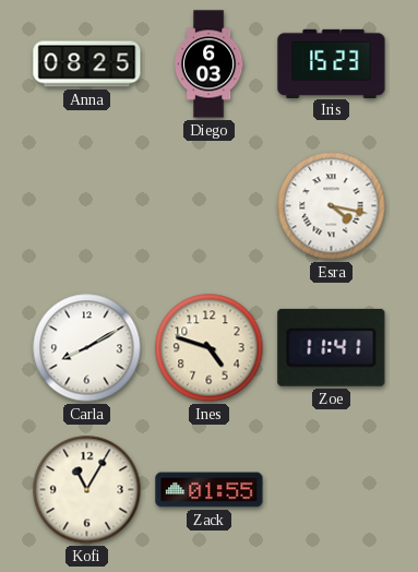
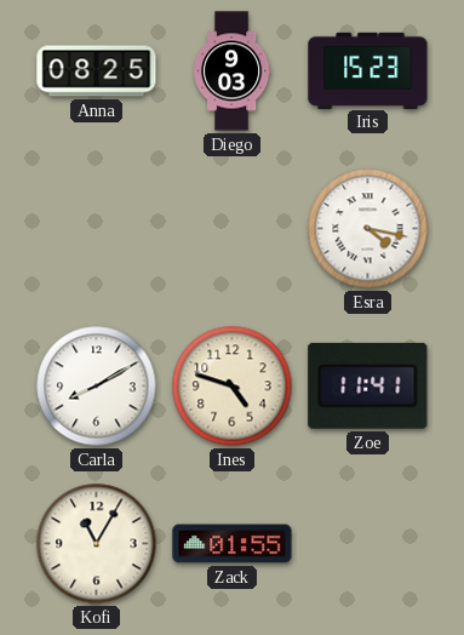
Diego: 6:03 -> 9:03
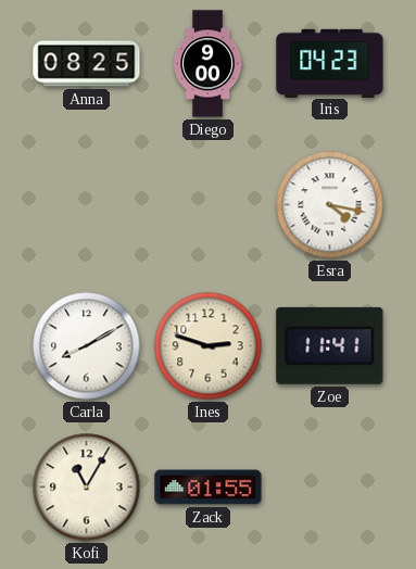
Diego: 9:03 -> 9:00
Iris: 15:23 -> 04:23
Ines: 4:48 -> 2:48
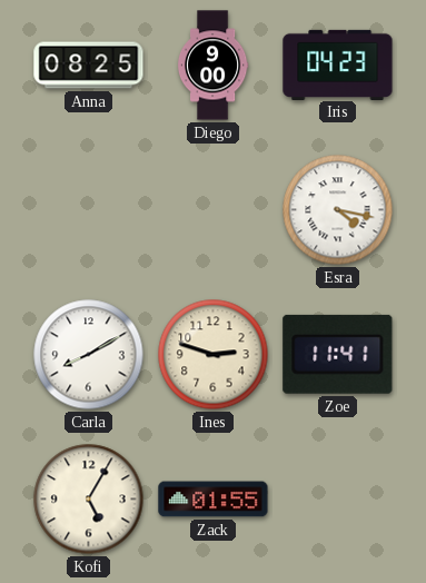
Kofi: 11:05 -> 5:05
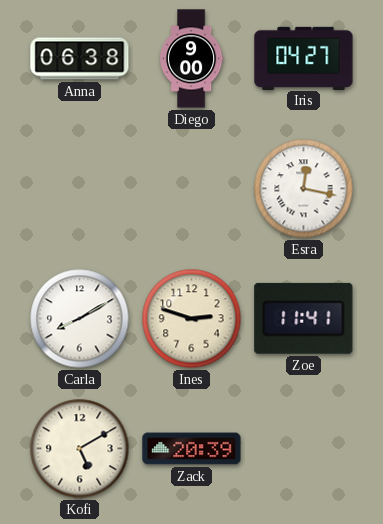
Anna: 08:25 -> 06:38
Iris: 04:23 -> 04:27
Esra: 4:17 -> 12:17
Kofi: 5:05 -> 5:10
Zack: 01:55 -> 20:39
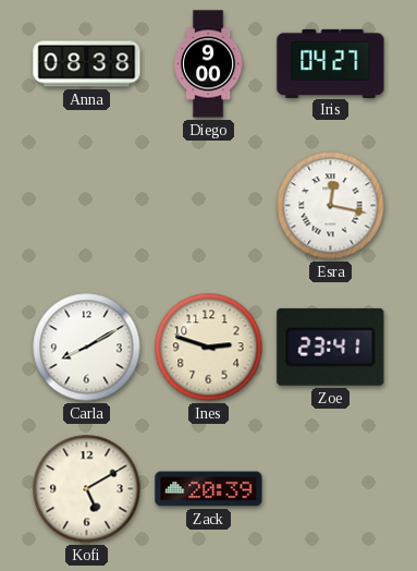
Anna: 06:38 -> 08:38
Zoe: 11:41 -> 23:41
